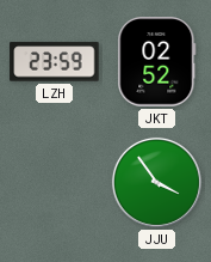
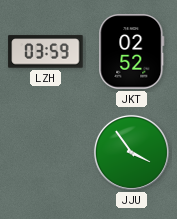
LZH: 23:59 -> 03:59
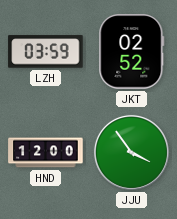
HND: none -> 12:00
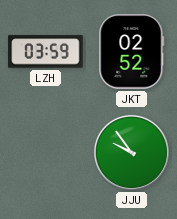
HND: 12:00 -> none
JJU: 3:54 -> 9:54
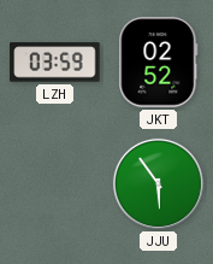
JJU: 9:54 -> 5:54
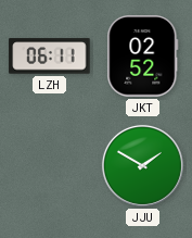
LZH: 03:59 -> 06:11
JJU: 5:54 -> 1:50
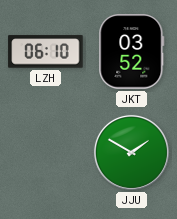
LZH: 06:11 -> 06:10
JKT: 02:52 -> 03:52
